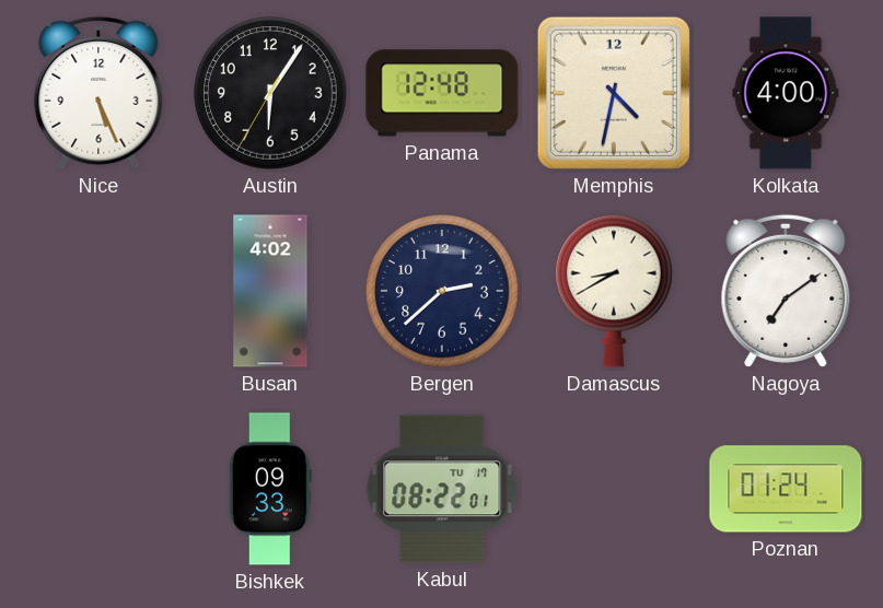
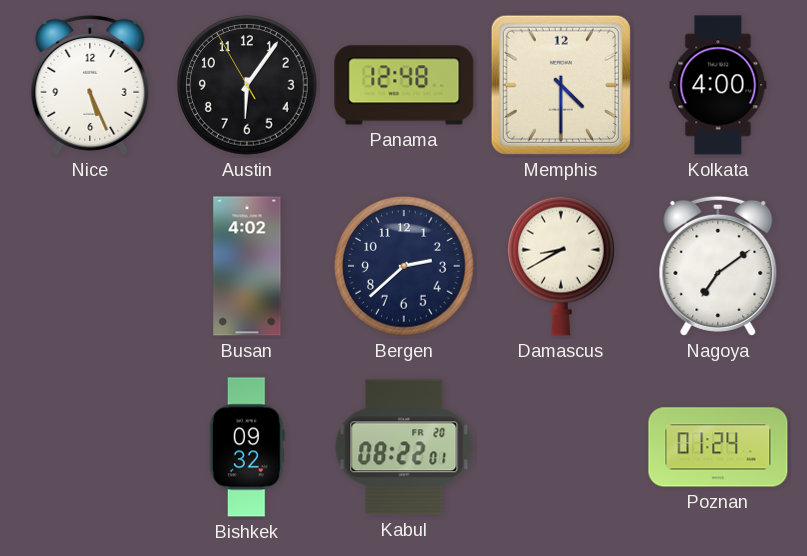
Austin: 6:05:35 -> 6:05:55
Memphis: 4:32 -> 4:30
Bishkek: 09:33 -> 09:32
Kabul date: TU 17 -> FR 20
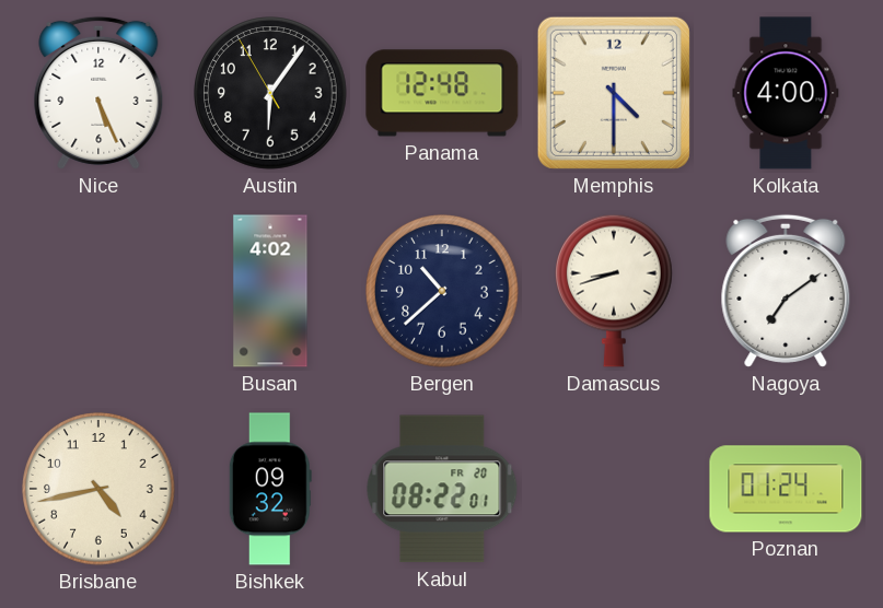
Bergen: 2:38 -> 10:38
Damascus: 8:40 -> 8:42
Brisbane: none -> 4:43
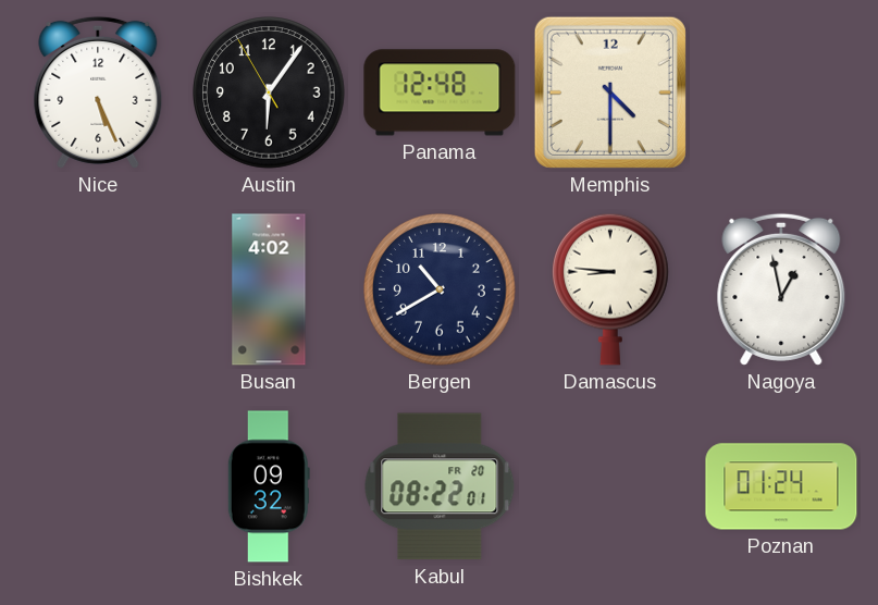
Kolkata: 4:00 -> none
Bergen: 10:38 -> 10:40
Damascus: 8:42 -> 8:46
Nagoya: 7:09 -> 12:58
Brisbane: 4:43 -> none
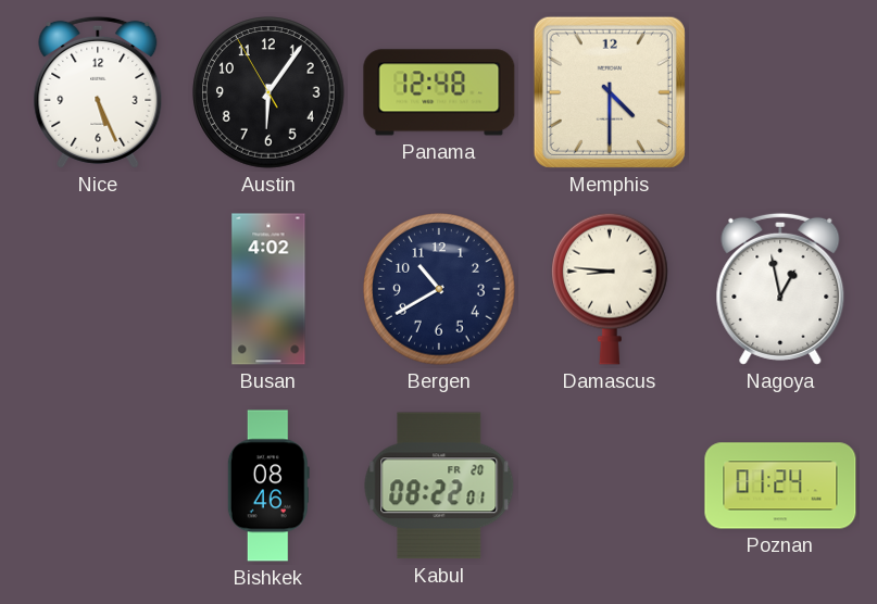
Bishkek: 09:32 -> 08:46
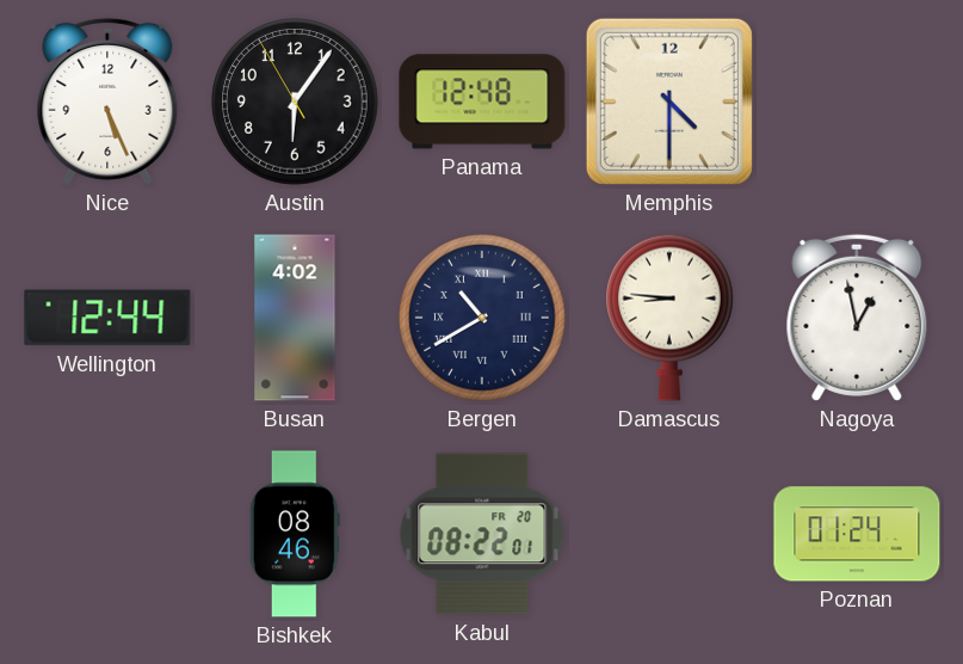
Wellington: none -> 12:44
Bergen numerals: Arabic -> Roman
